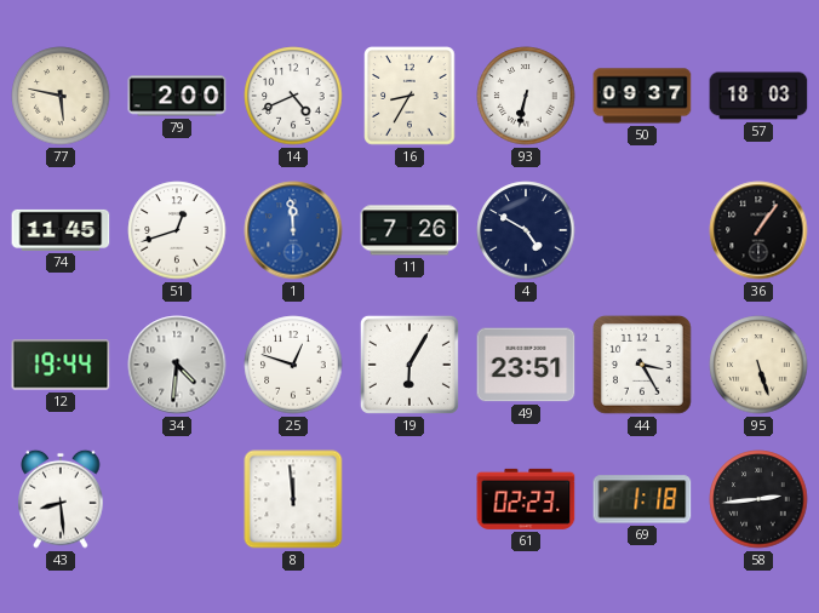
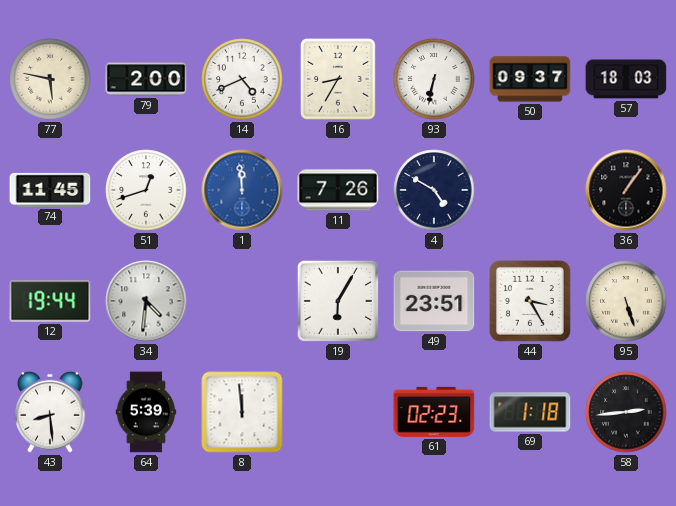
25: 12:48 -> none
64: none -> 5:39
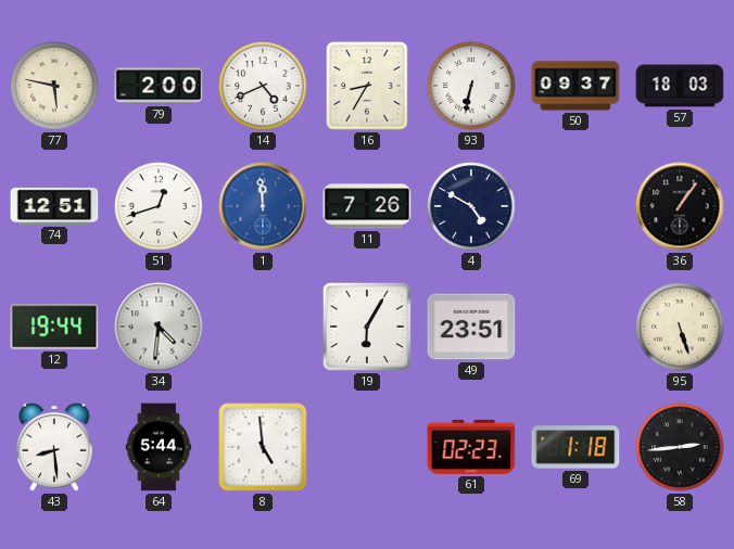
74: 11:45 -> 12:51
44: 3:25 -> none
64: 5:39 -> 5:44
8: 11:59 -> 4:59
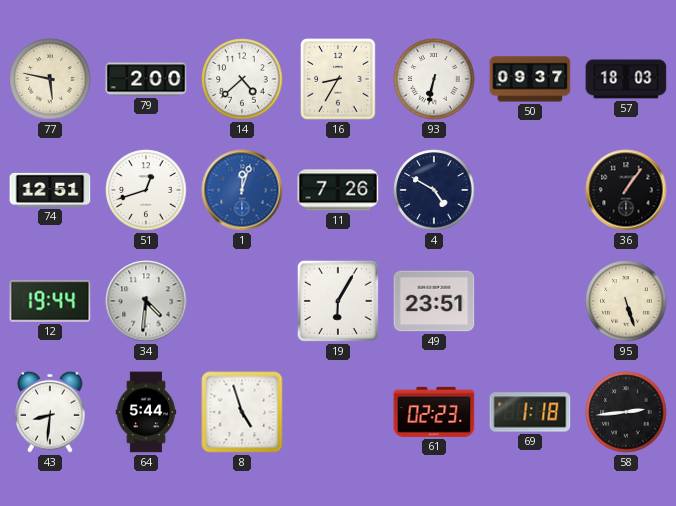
14: 4:41 -> 4:38
1: 11:59 -> 12:03
43: 8:29 -> 8:31
8: 4:59 -> 4:57
